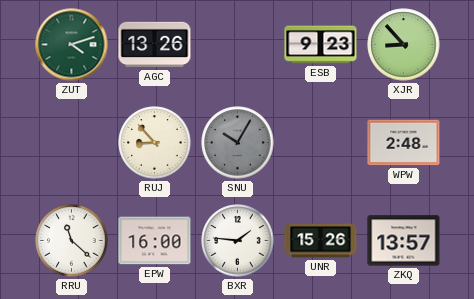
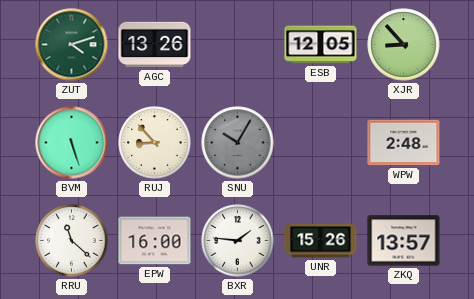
ESB: 9:23 -> 12:05
BVM: none -> 5:27
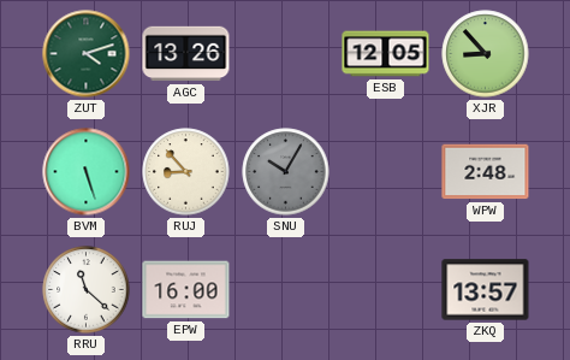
BXR: 1:46 -> none
UNR: 15:26 -> none
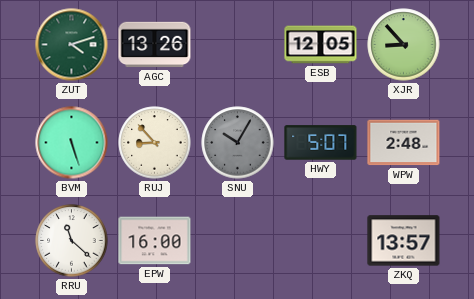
HWY: none -> 5:07
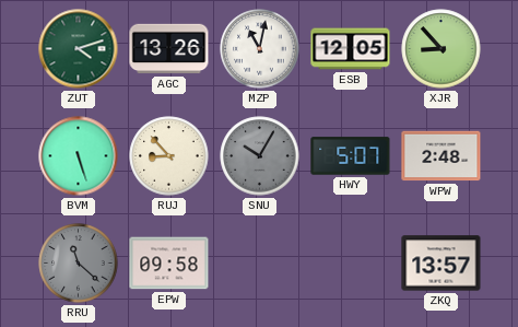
MZP: none -> 11:02
RRU dial: white -> grey
EPW: 16:00 -> 09:58
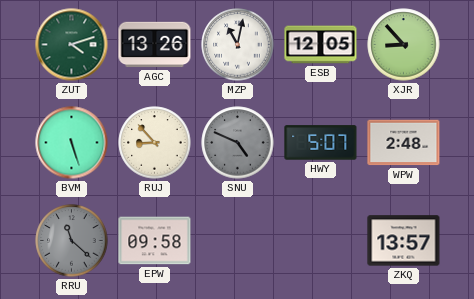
SNU: 10:05 -> 4:49
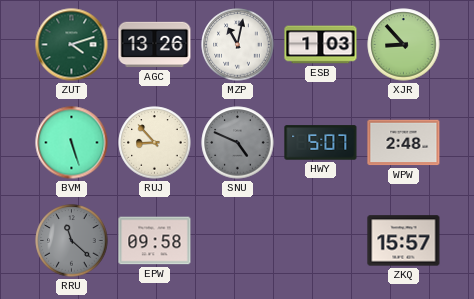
ESB: 12:05 -> 1:03
ZKQ: 13:57 -> 15:57
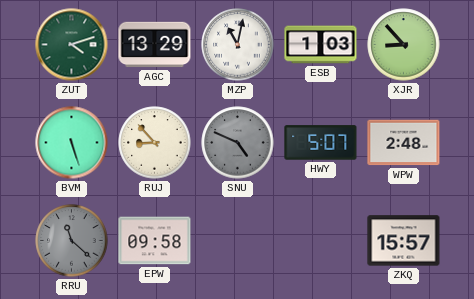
AGC: 13:26 -> 13:29
